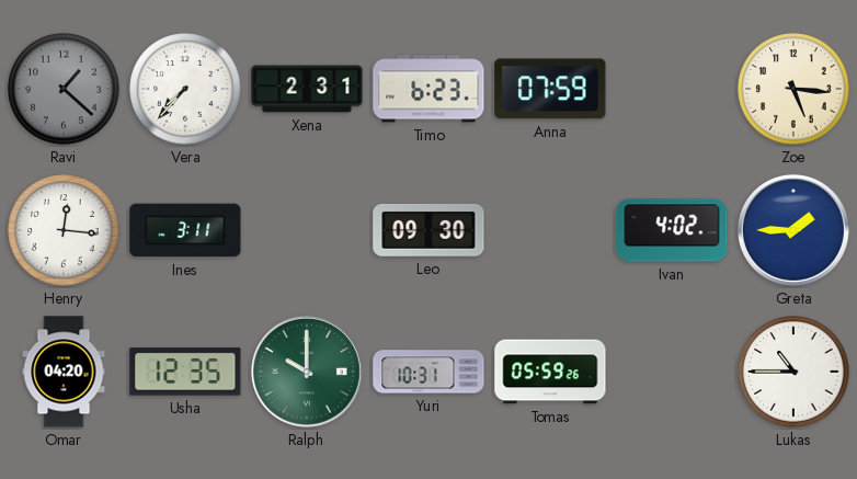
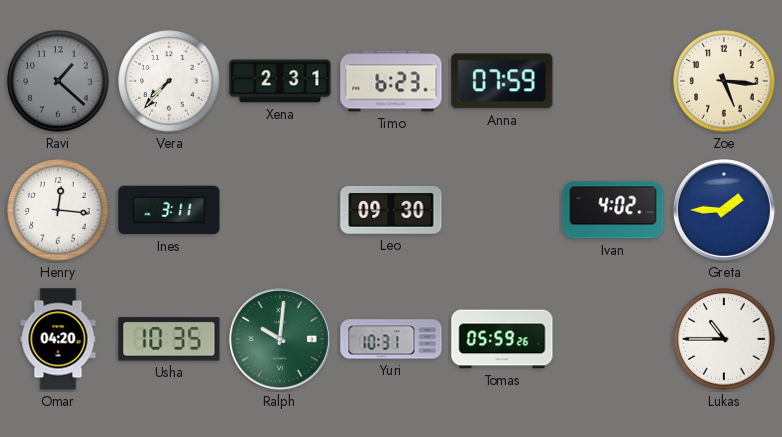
Usha: 12:35 -> 10:35
Ralph: 10:00 -> 10:01
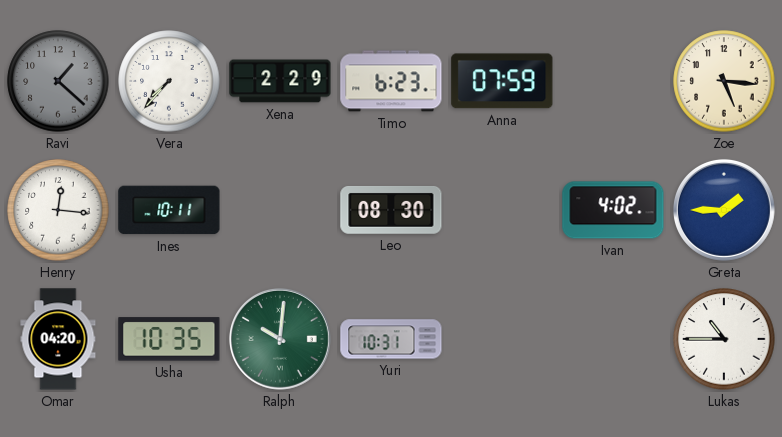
Xena: 2:31 -> 2:29
Ines: 3:11 -> 10:11
Leo: 09:30 -> 08:30
Tomas: 05:59 -> none
